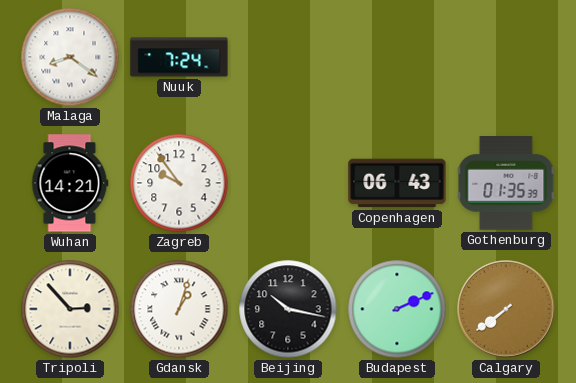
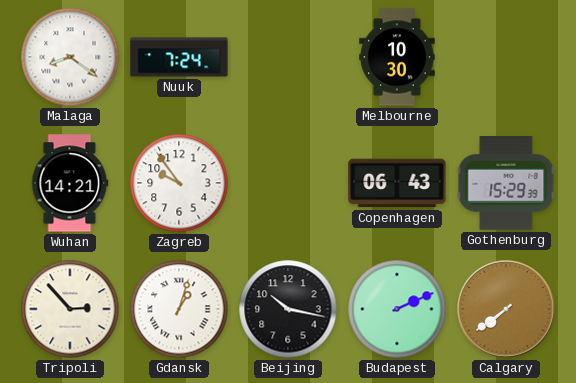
Melbourne: none -> 10:30
Gothenburg: 01:35 -> 15:29
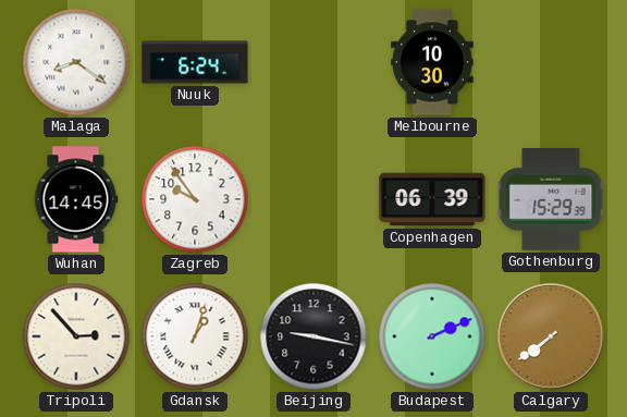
Nuuk: 7:24 -> 6:24
Wuhan: 14:21 -> 14:45
Copenhagen: 06:43 -> 06:39
Beijing: 10:17 -> 9:17
